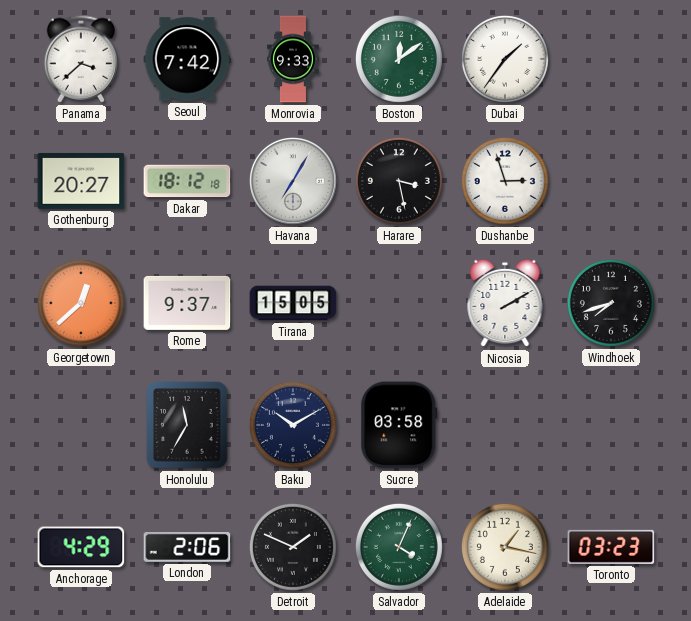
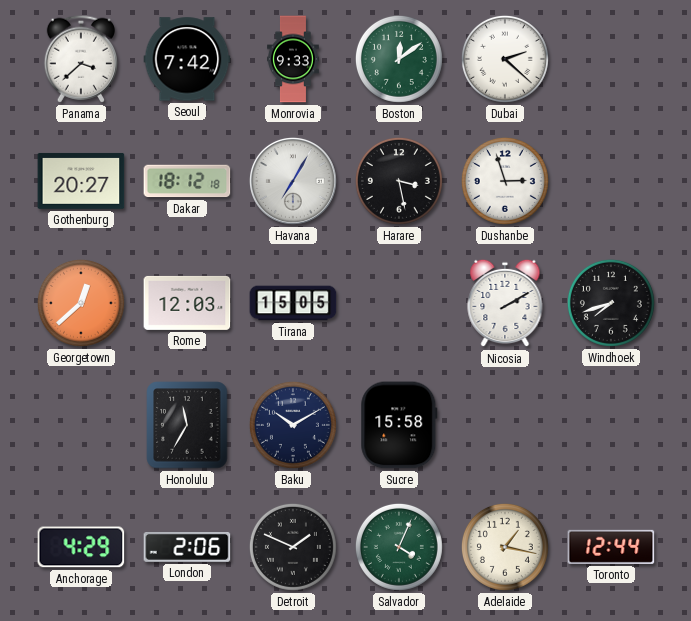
Dubai: 1:36 -> 2:22
Rome: 9:37 -> 12:03
Sucre: 03:58 -> 15:58
Toronto: 03:23 -> 12:44
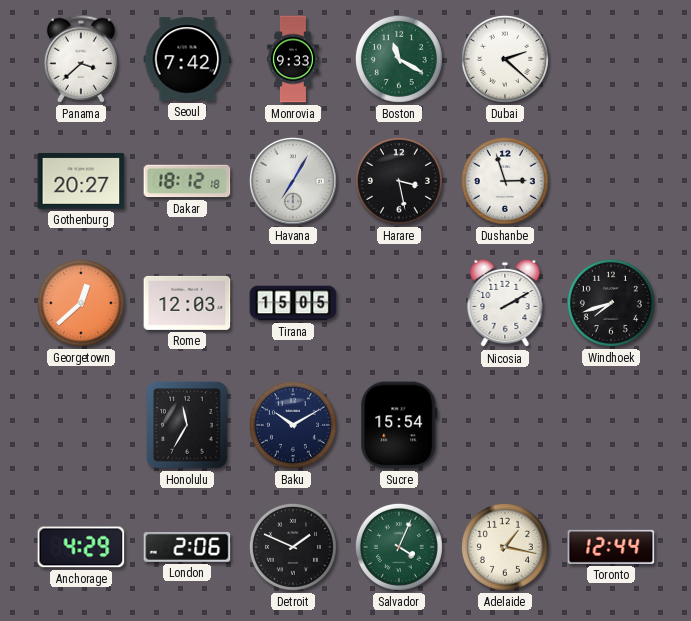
Boston: 12:09 -> 11:20
Sucre: 15:58 -> 15:54
